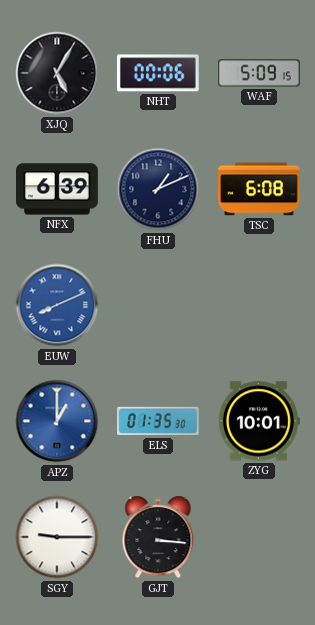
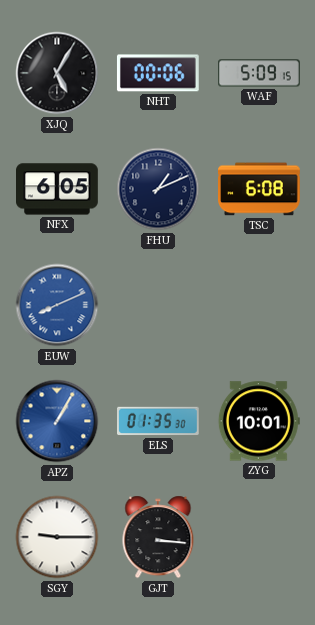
NFX: 6:39 -> 6:05
APZ: 1:00 -> 1:05
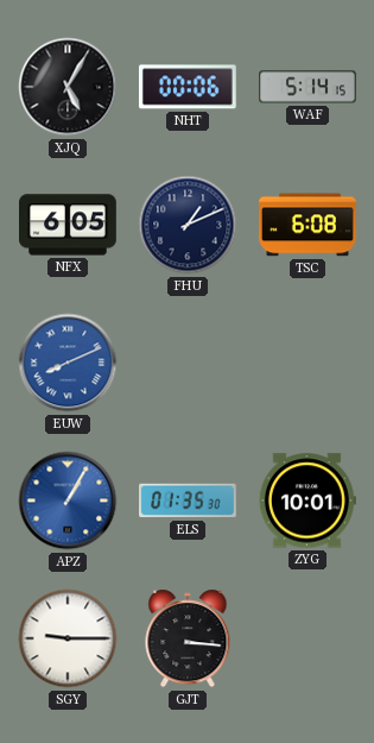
WAF: 5:09 -> 5:14
